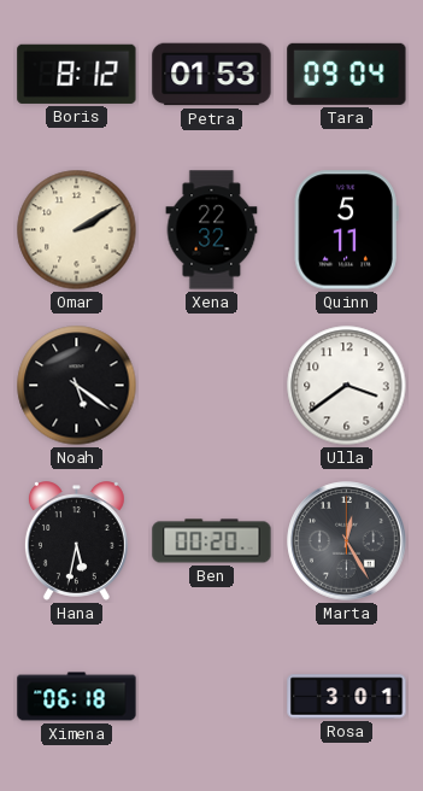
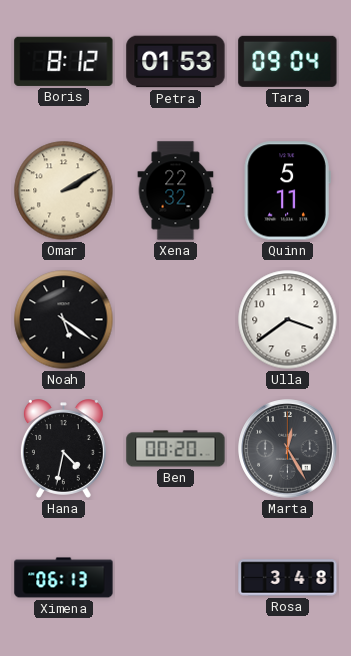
Hana: 5:32 -> 4:32
Ximena: 06:18 -> 06:13
Rosa: 3:01 -> 3:48
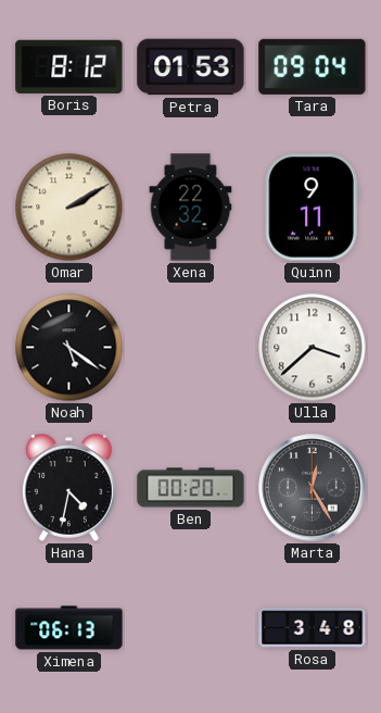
Quinn: 5:11 -> 9:11
Ulla: 3:39 -> 3:38
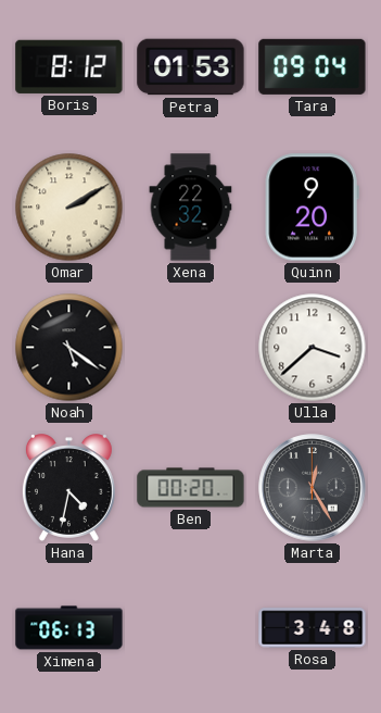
Quinn: 9:11 -> 9:20
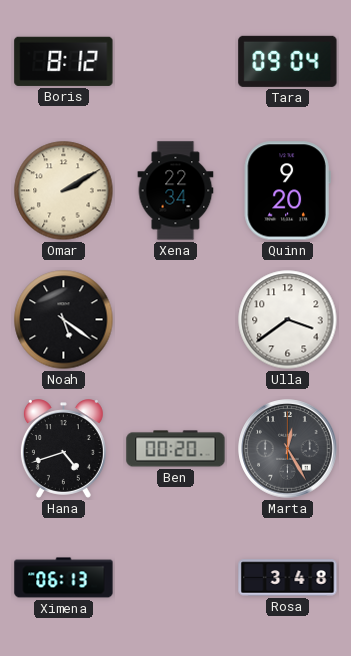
Petra: 01:53 -> none
Xena: 22:32 -> 22:34
Ulla: 3:38 -> 3:39
Hana: 4:32 -> 4:42
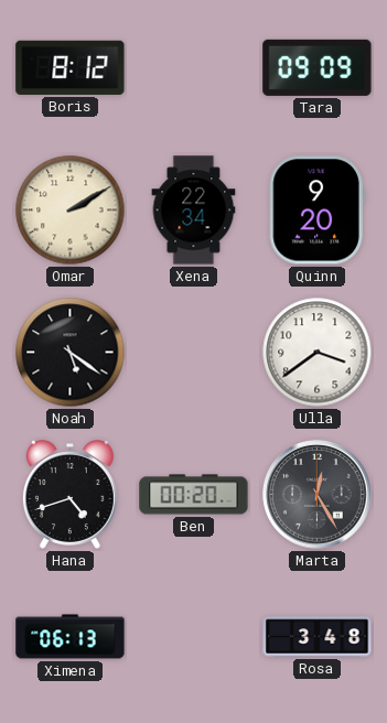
Tara: 09:04 -> 09:09
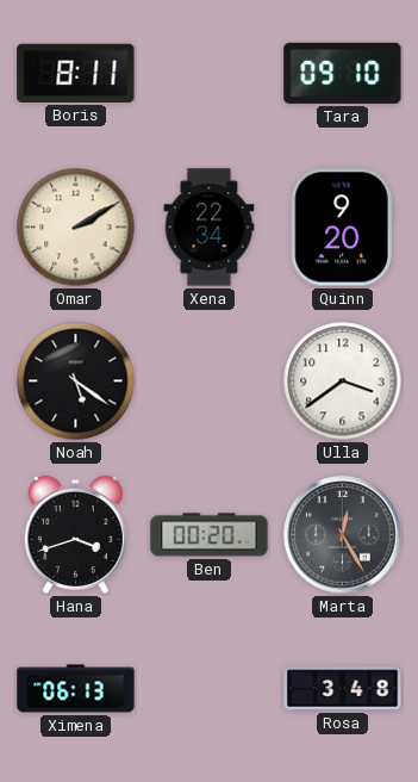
Boris: 8:12 -> 8:11
Tara: 09:09 -> 09:10
Hana: 4:42 -> 3:42
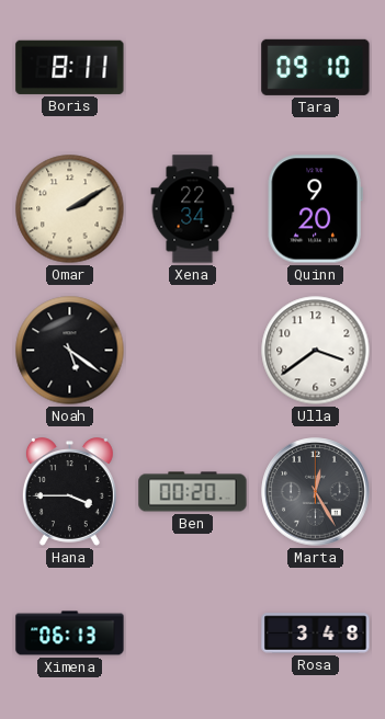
Hana: 3:42 -> 3:45
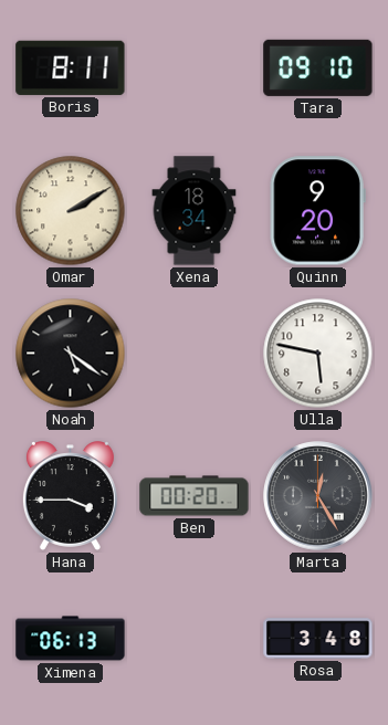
Xena: 22:34 -> 18:34
Ulla: 3:39 -> 5:47
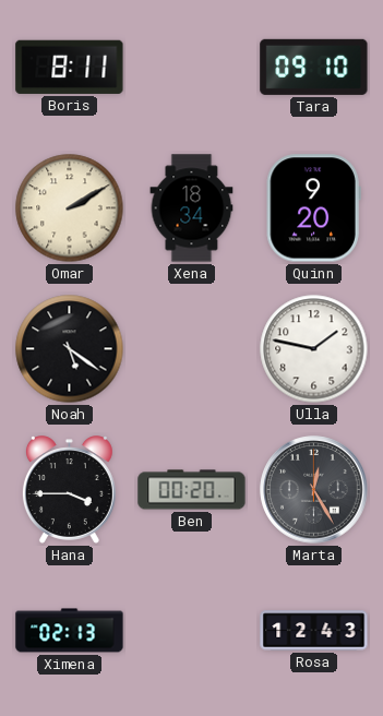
Ulla: 5:47 -> 1:47
Ximena: 06:13 -> 02:13
Rosa: 3:48 -> 12:43
